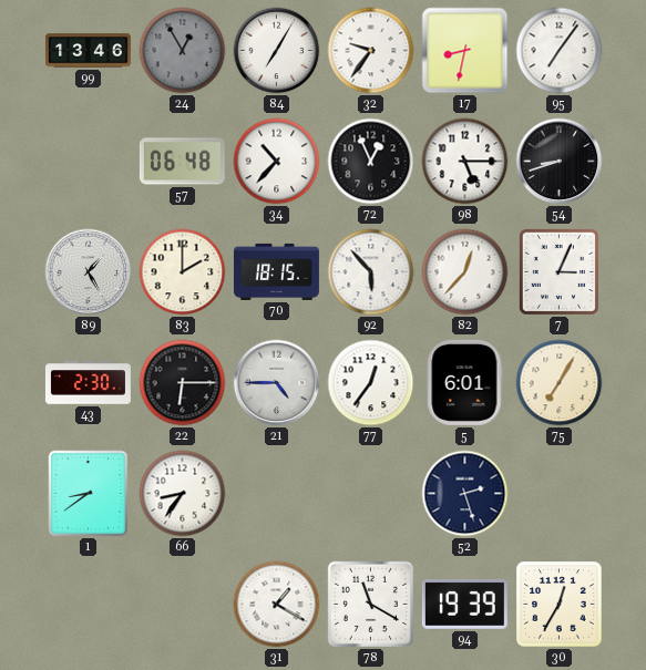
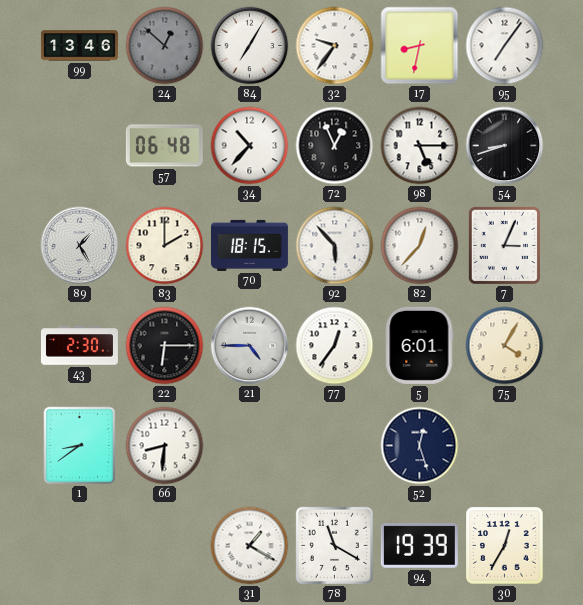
24: 12:55 -> 12:52
75: 7:05 -> 4:05
66: 8:36 -> 8:31
52: 2:27 -> 12:27
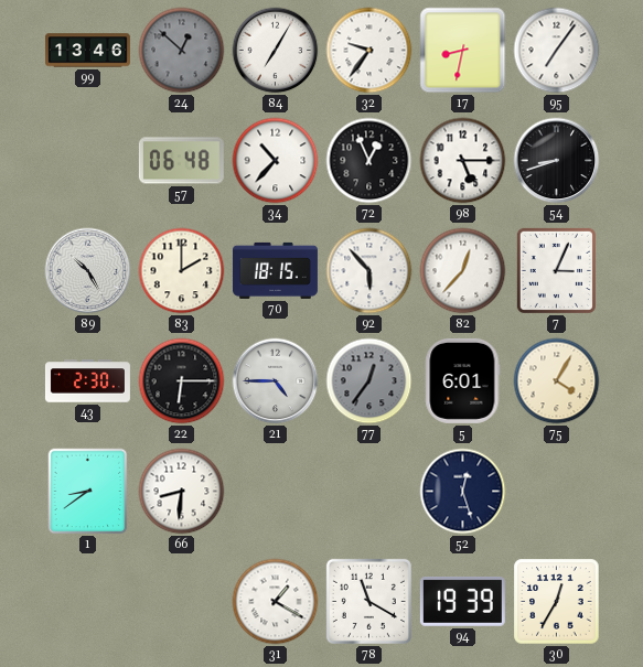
89: 1:25 -> 10:25
77 dial: white -> grey
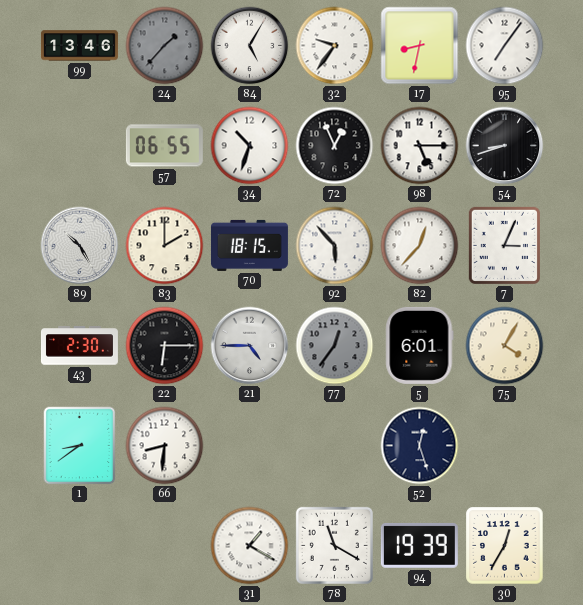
24: 12:52 -> 1:37
84: 7:05 -> 5:05
57: 06:48 -> 06:55
34: 10:37 -> 10:33
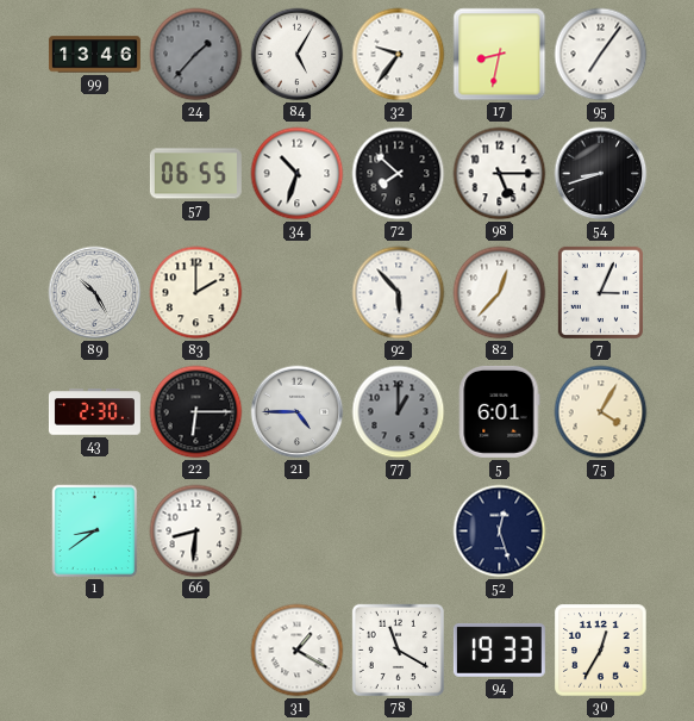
72: 12:56 -> 7:52
70: 18:15 -> none
77: 12:36 -> 1:00
94: 19:39 -> 19:33
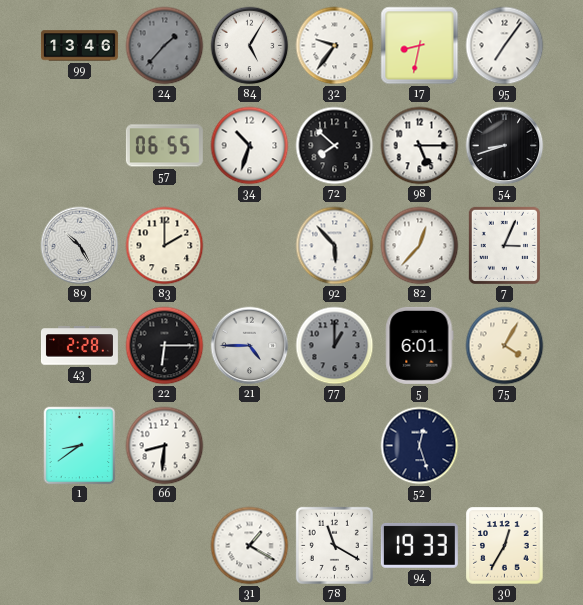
43: 2:30 -> 2:28
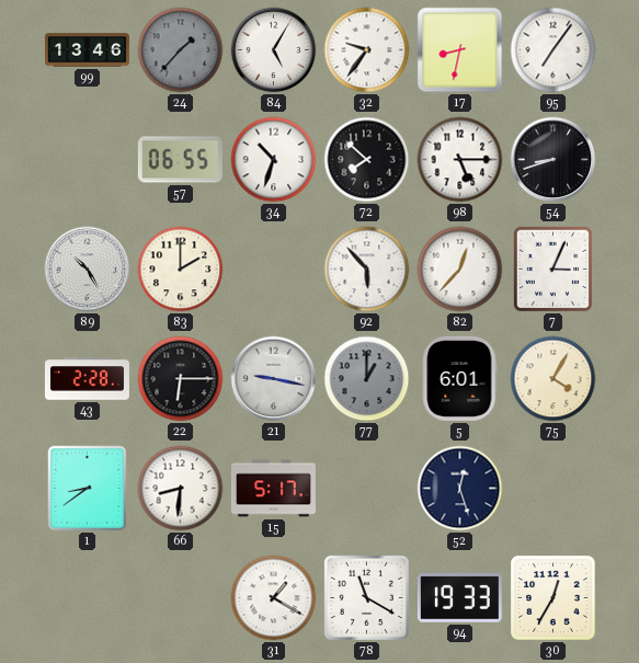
21: 4:45 -> 9:17
15: none -> 5:17
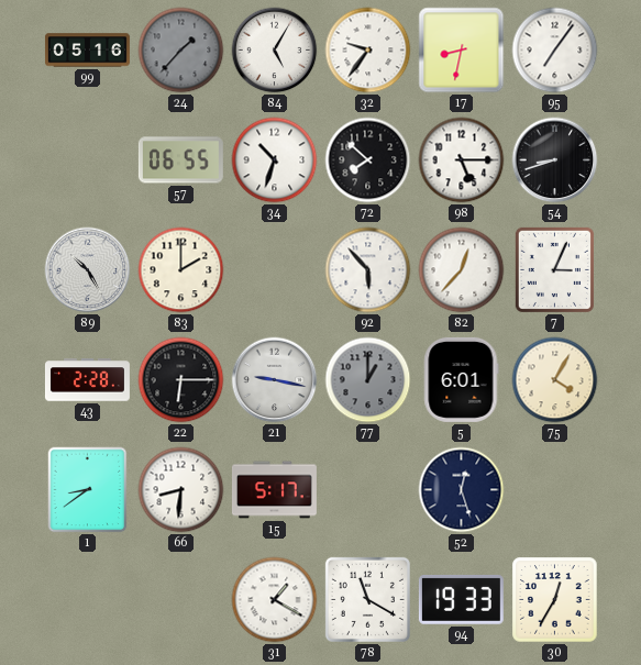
99: 13:46 -> 05:16
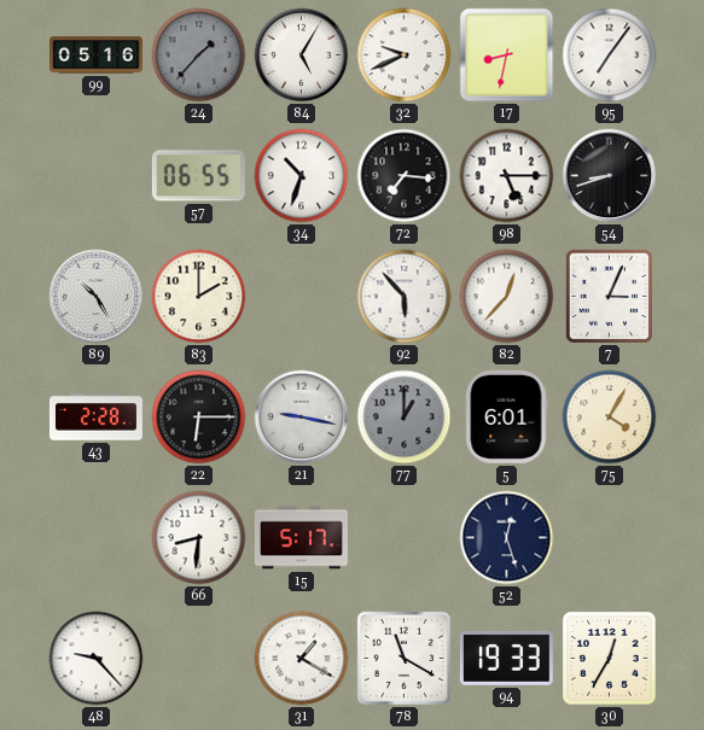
32: 9:36 -> 9:41
72: 7:52 -> 7:16
1: 8:39 -> none
48: none -> 9:23
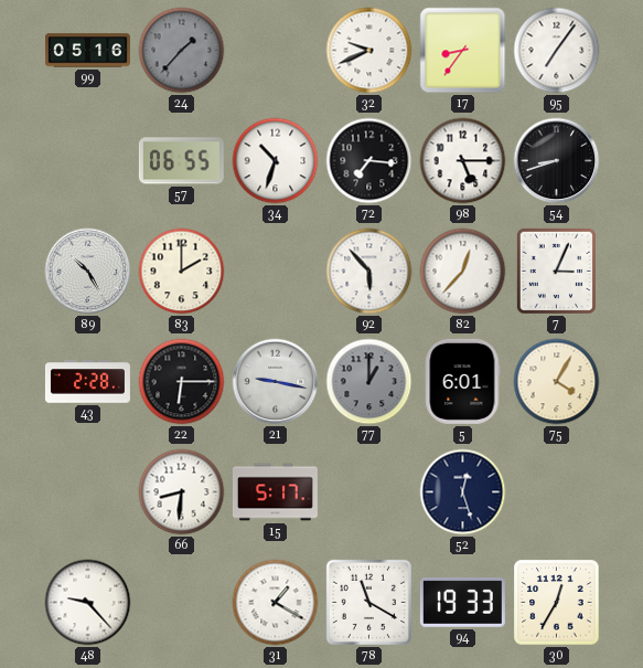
84: 5:05 -> none
17: 8:32 -> 8:36
